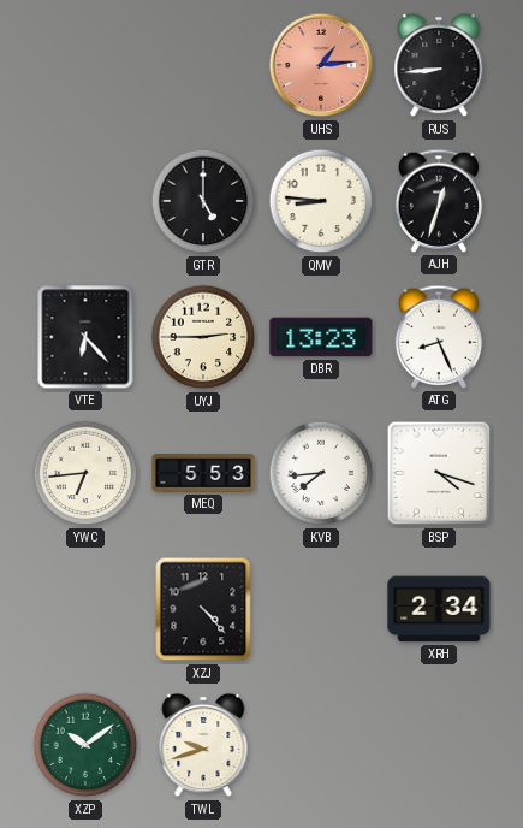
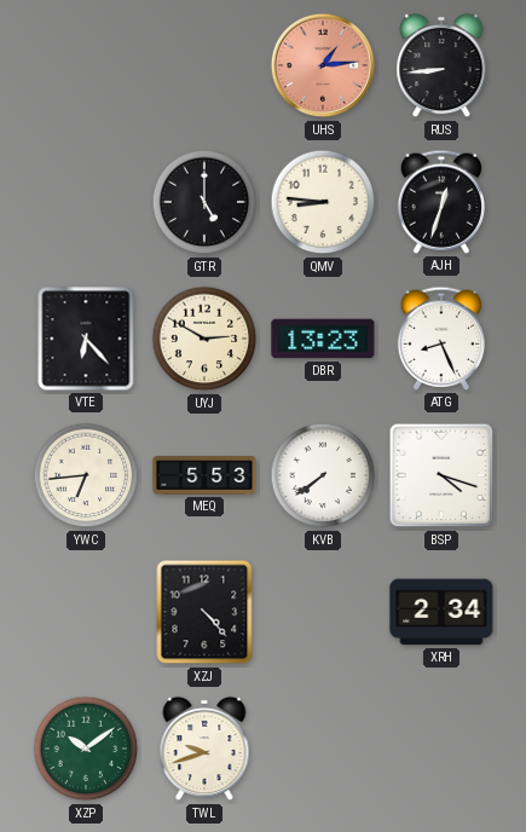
UYJ: 2:45 -> 2:50
KVB: 7:44 -> 7:39
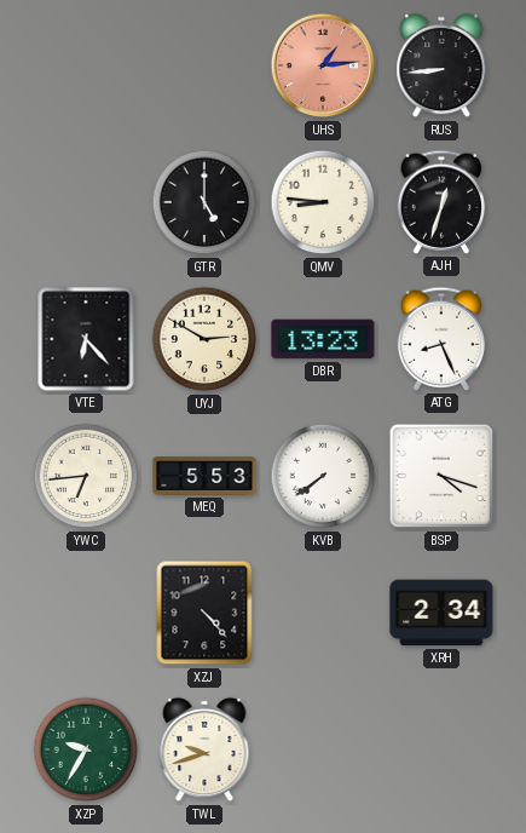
XZP: 10:09 -> 9:35
